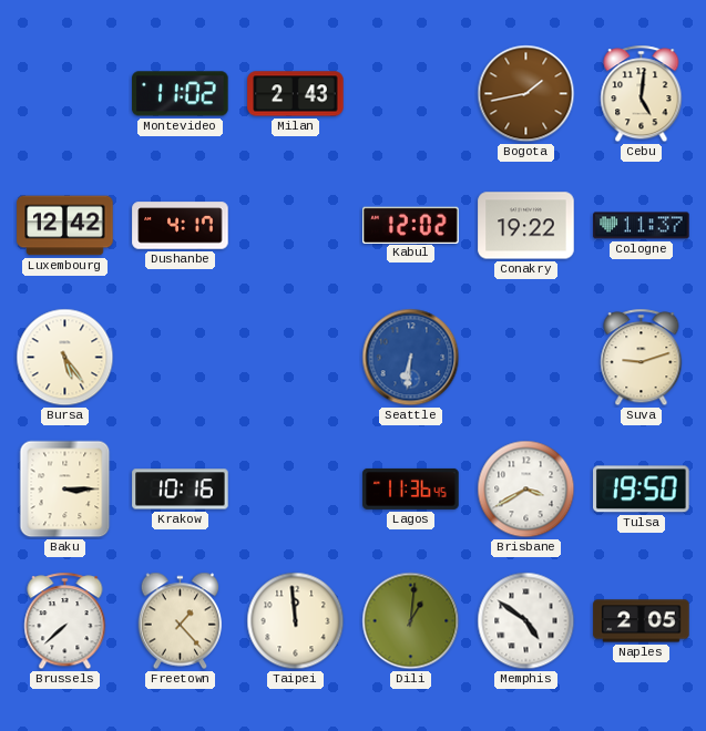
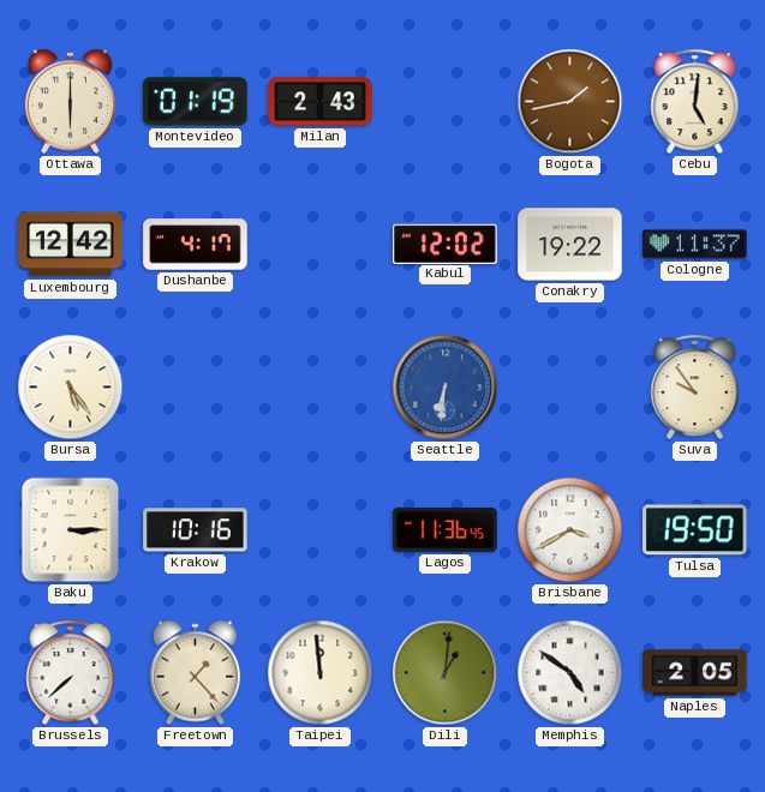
Ottawa: none -> 6:00
Montevideo: 11:02 -> 01:19
Suva: 9:12 -> 9:54
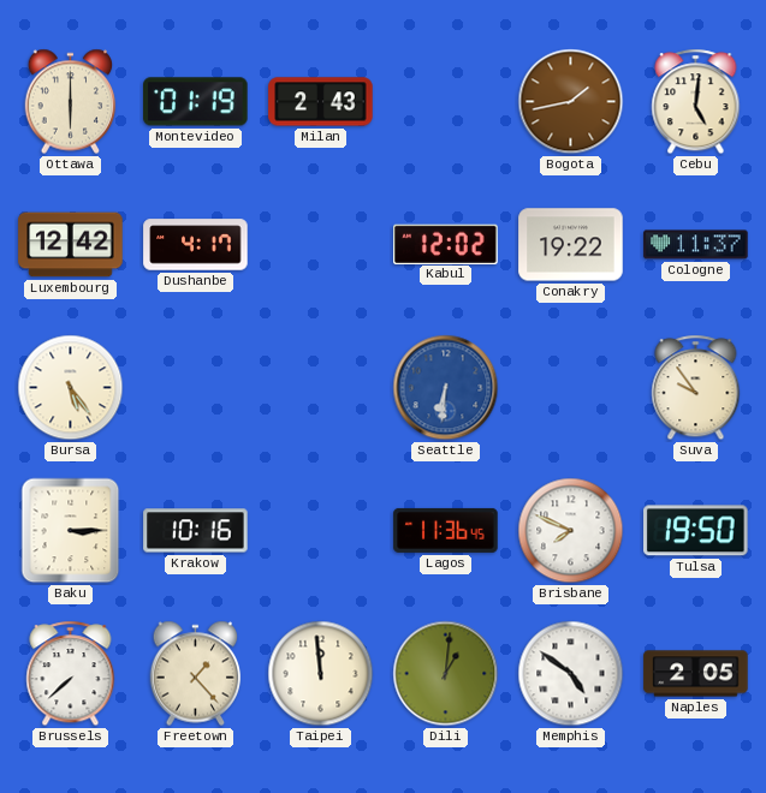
Brisbane: 3:40 -> 7:49
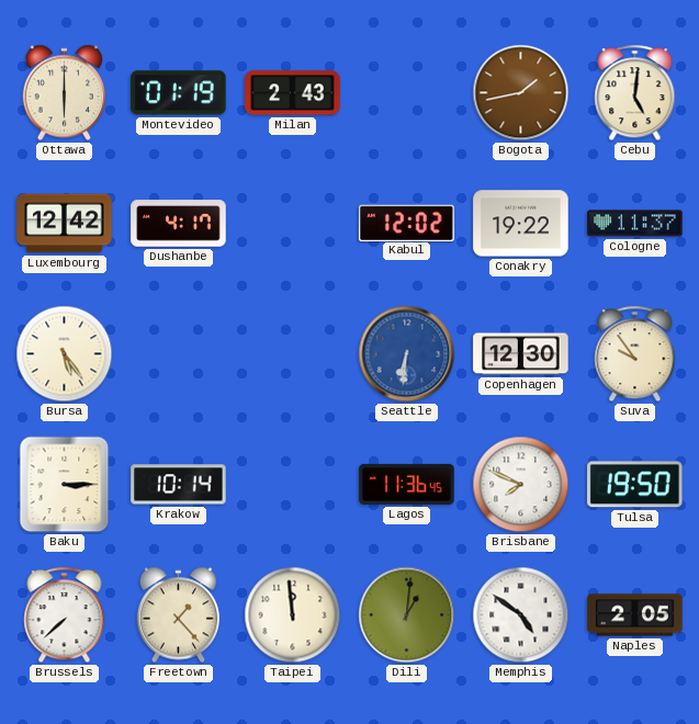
Copenhagen: none -> 12:30
Krakow: 10:16 -> 10:14
